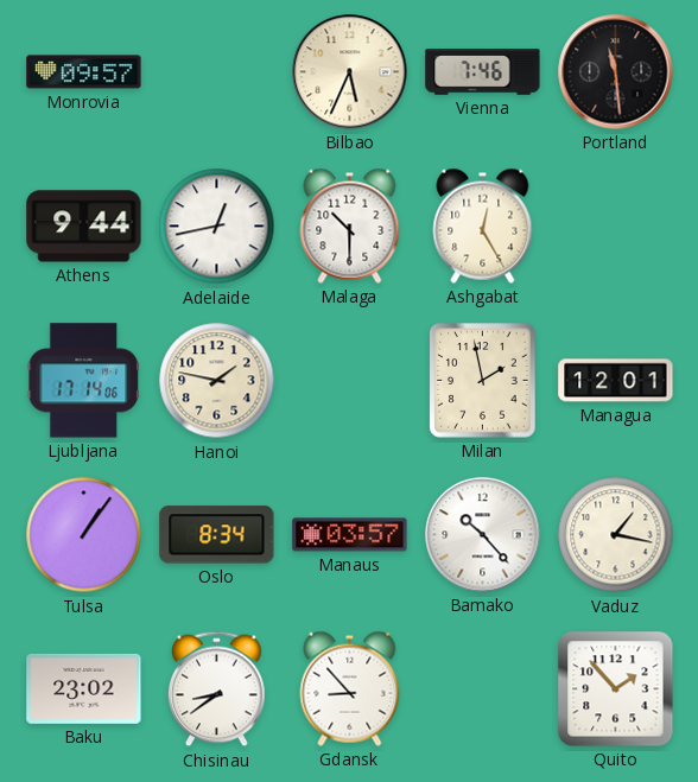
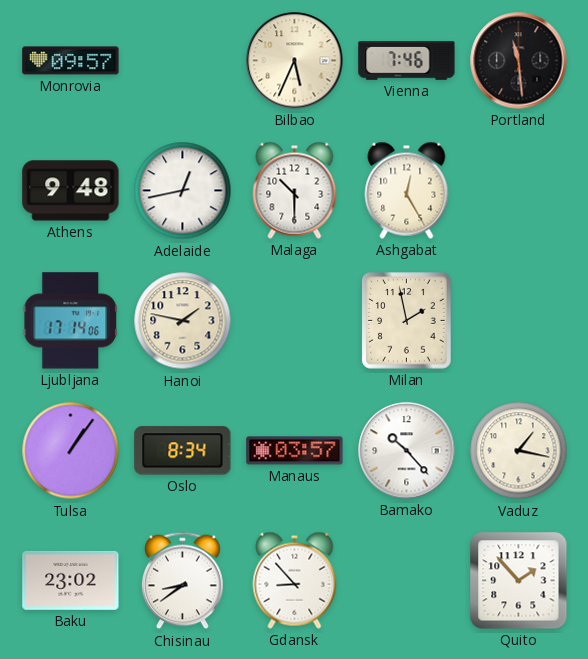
Athens: 9:44 -> 9:48
Managua: 12:01 -> none
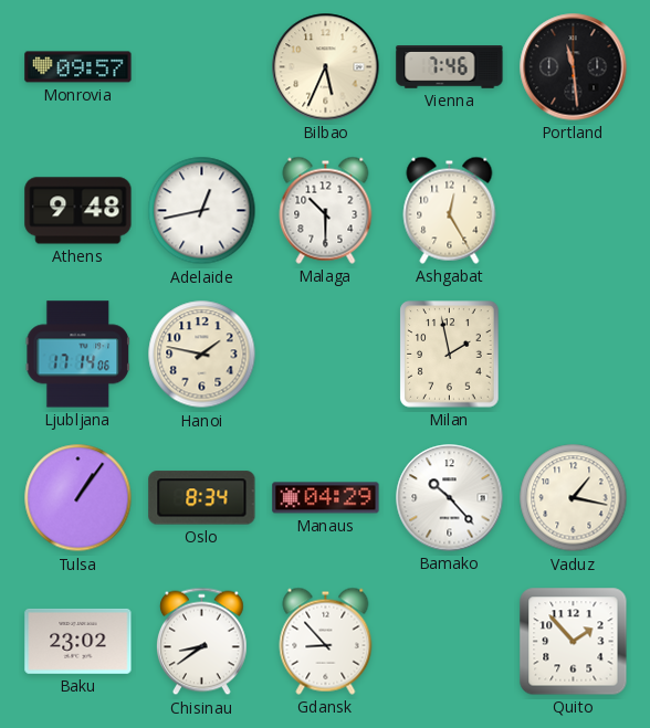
Manaus: 03:57 -> 04:29
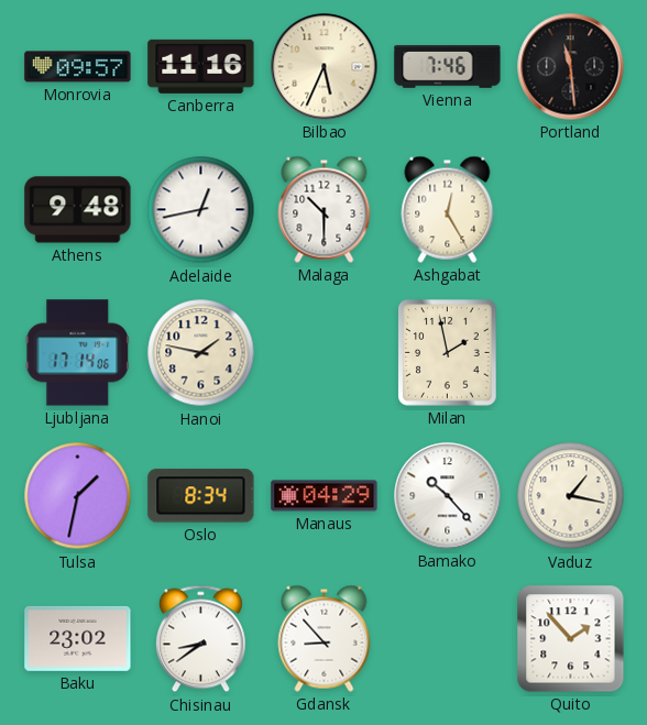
Canberra: none -> 11:16
Tulsa: 1:06 -> 1:32
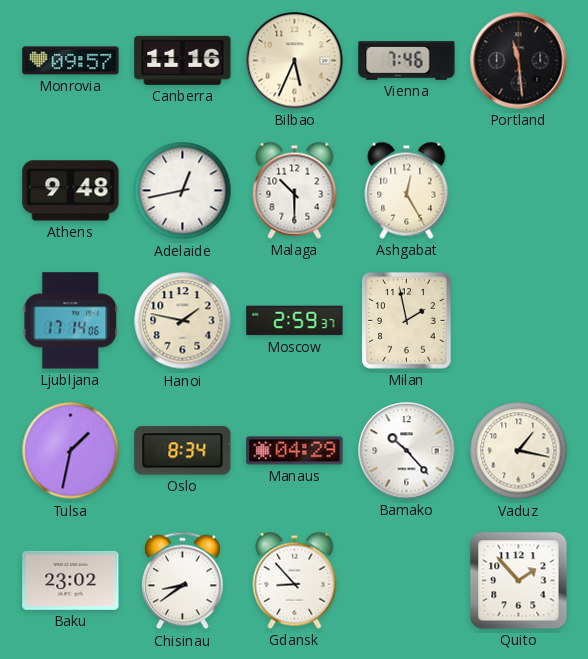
Moscow: none -> 2:59
